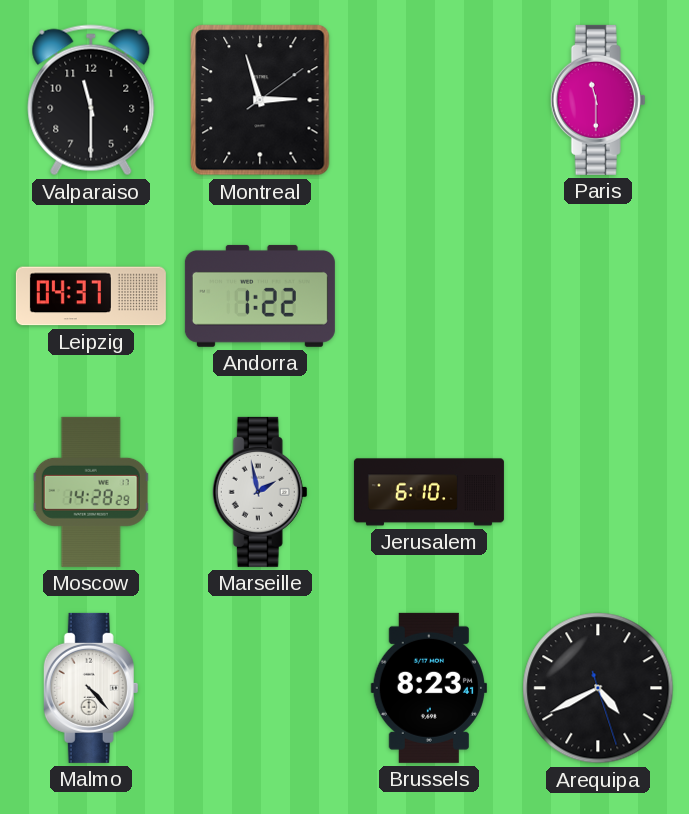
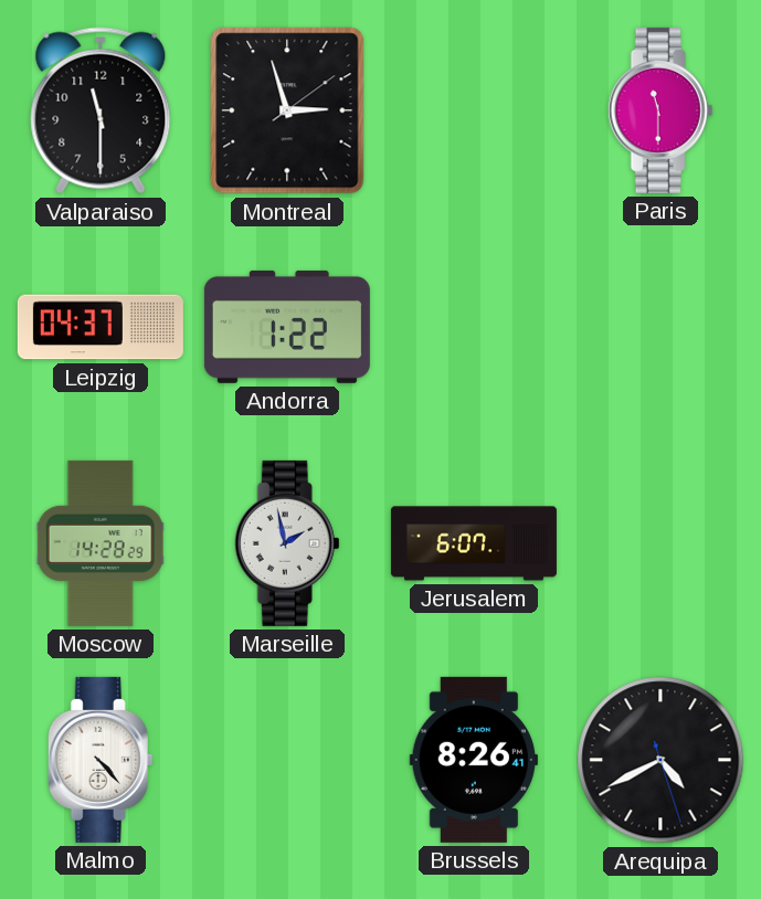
Jerusalem: 6:10 -> 6:07
Brussels: 8:23 -> 8:26
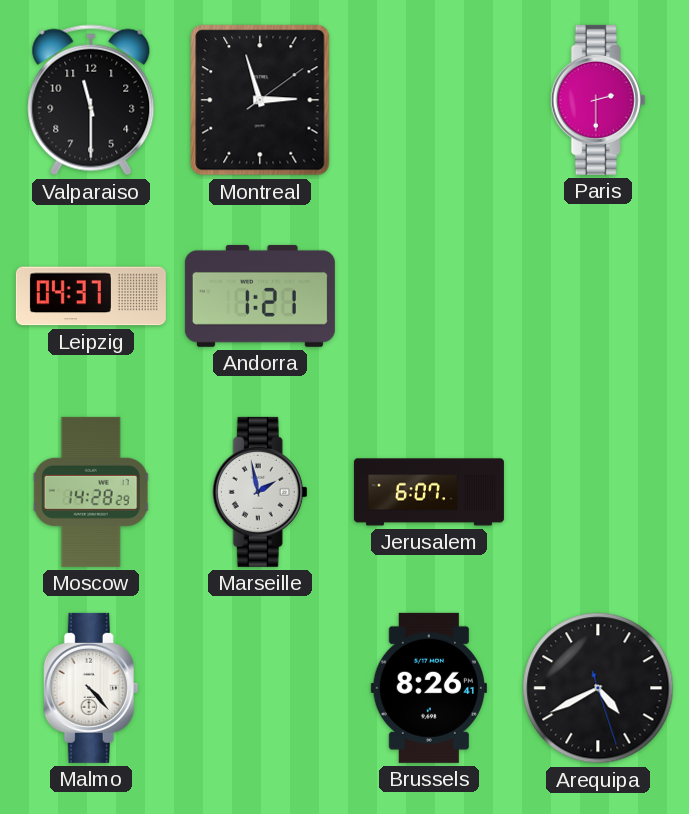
Paris: 11:30 -> 2:30
Andorra: 1:22 -> 1:21
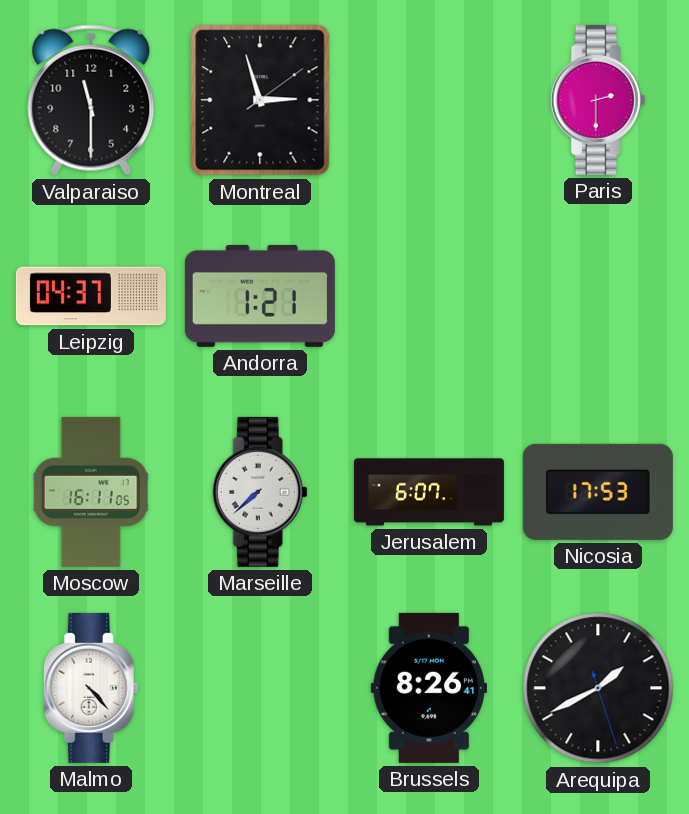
Moscow: 14:28 -> 16:11
Marseille: 1:58 -> 7:38
Nicosia: none -> 17:53
Arequipa: 4:40 -> 1:40
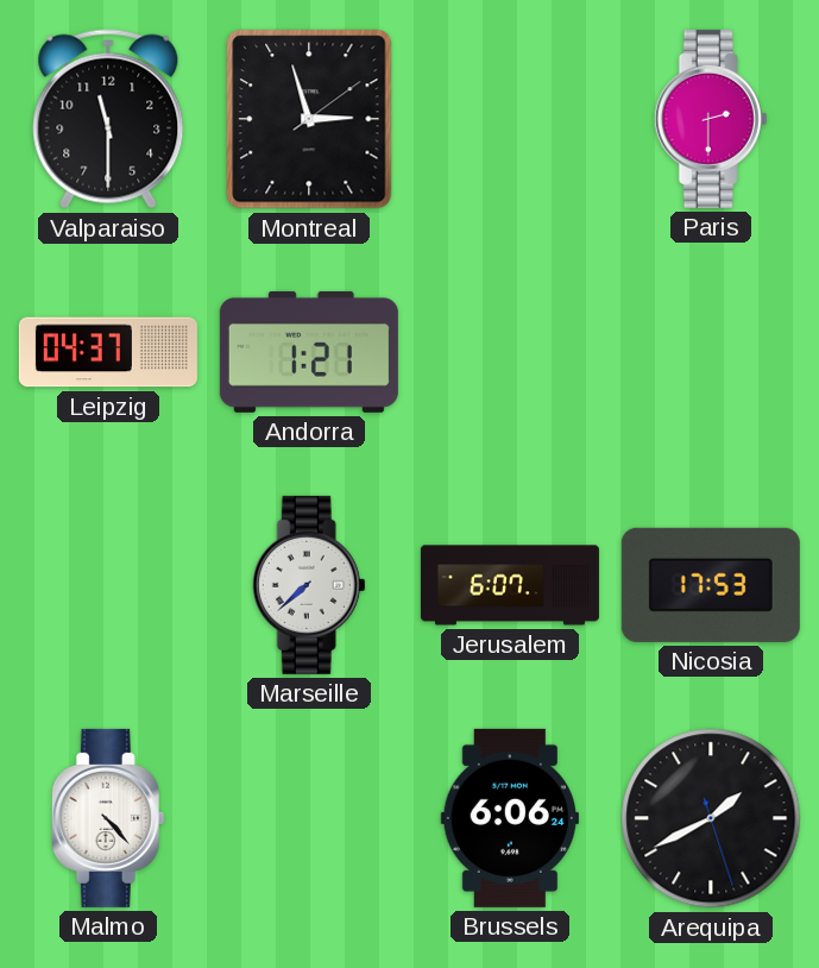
Moscow: 16:11 -> none
Brussels: 8:26 -> 6:06
